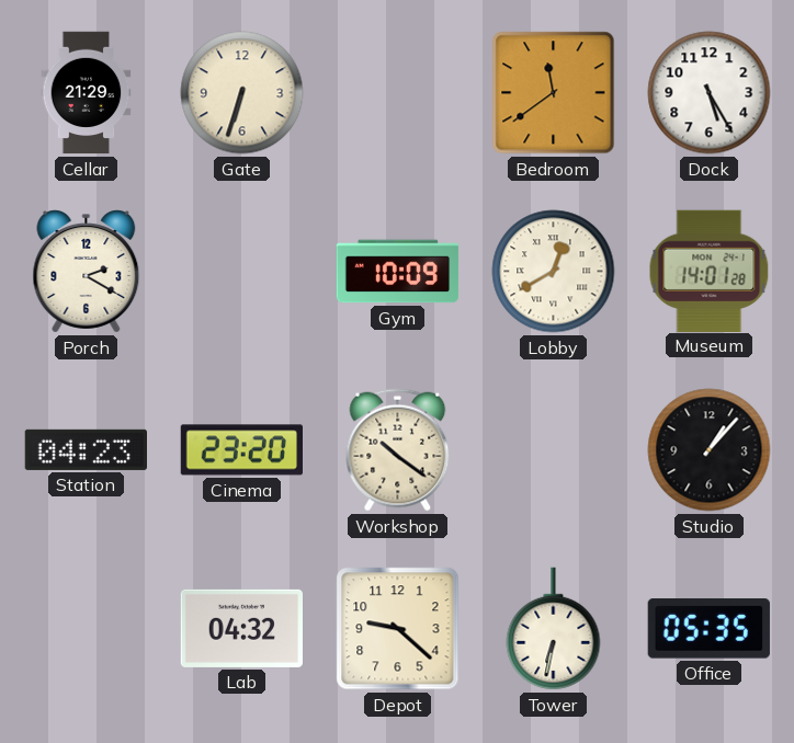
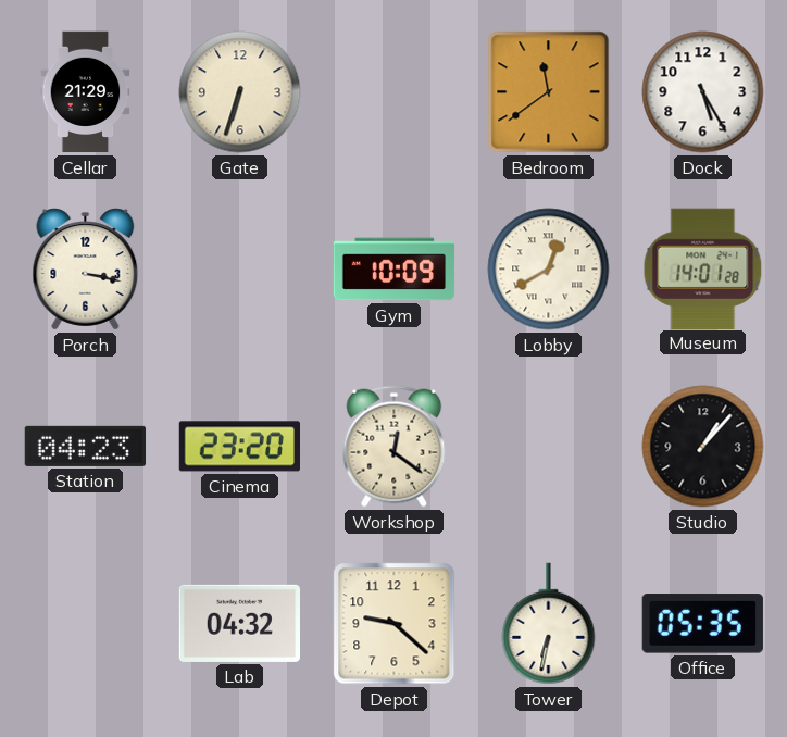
Porch: 2:20 -> 3:17
Workshop: 10:21 -> 12:21
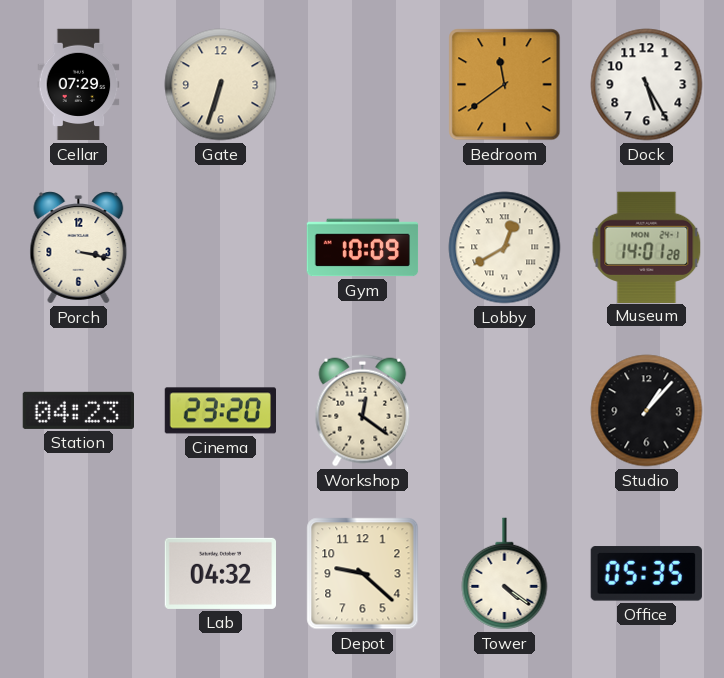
Cellar: 21:29 -> 07:29
Tower: 6:32 -> 4:21
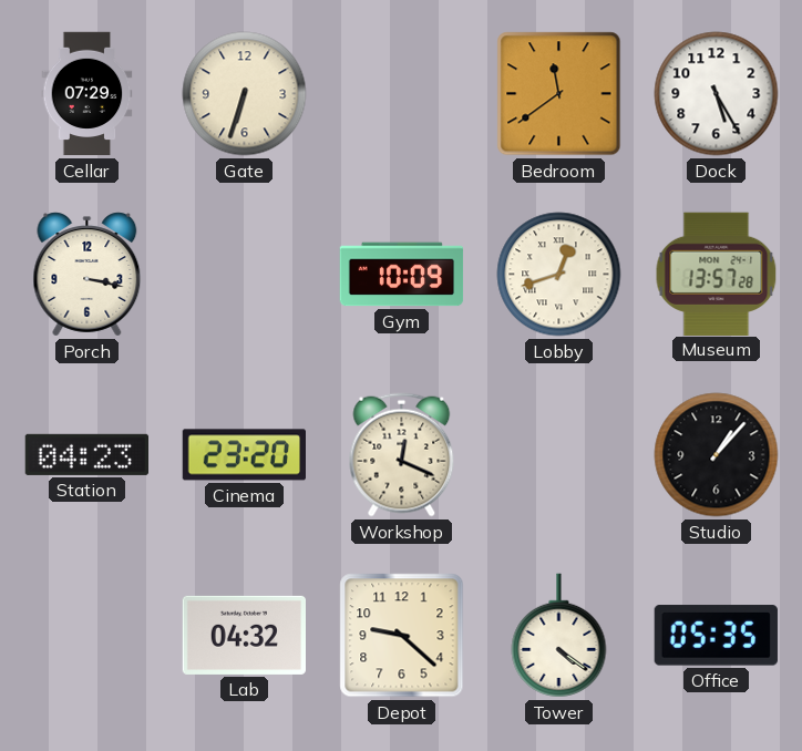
Lobby: 12:40 -> 12:42
Museum: 14:01 -> 13:57
Workshop: 12:21 -> 12:19
